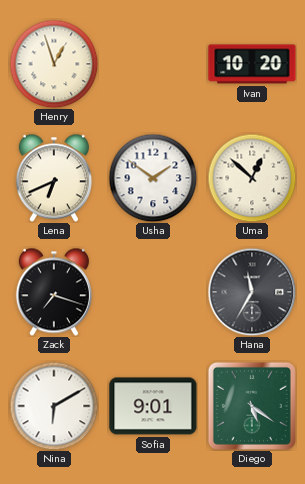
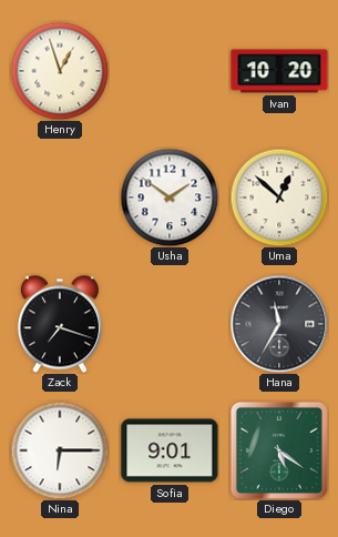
Lena: 6:41 -> none
Nina: 6:10 -> 6:15
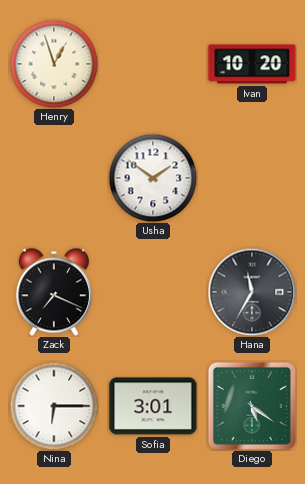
Uma: 12:52 -> none
Zack: 7:18 -> 7:19
Sofia: 9:01 -> 3:01
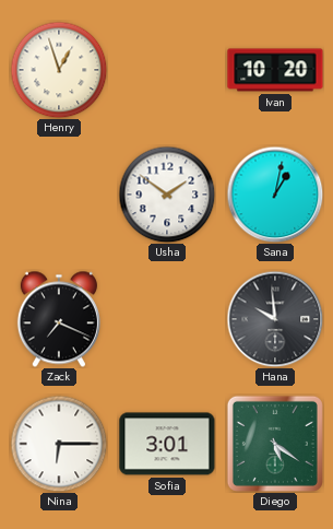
Sana: none -> 1:02
Hana: 11:35 -> 9:59
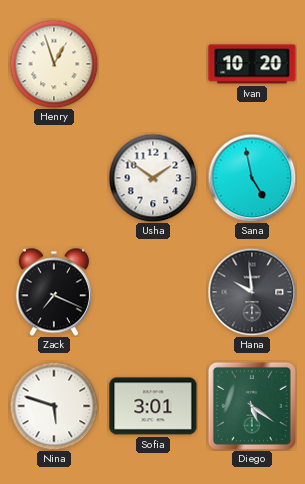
Sana: 1:02 -> 4:58
Nina: 6:15 -> 5:48
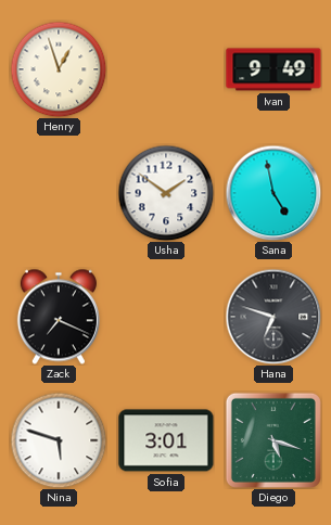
Ivan: 10:20 -> 9:49
Hana: 9:59 -> 6:48
Diego: 5:21 -> 5:18
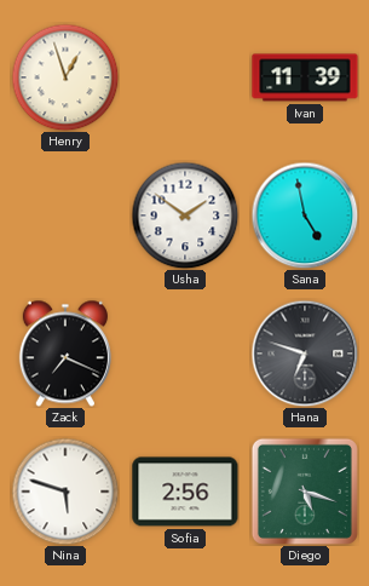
Ivan: 9:49 -> 11:39
Sofia: 3:01 -> 2:56
